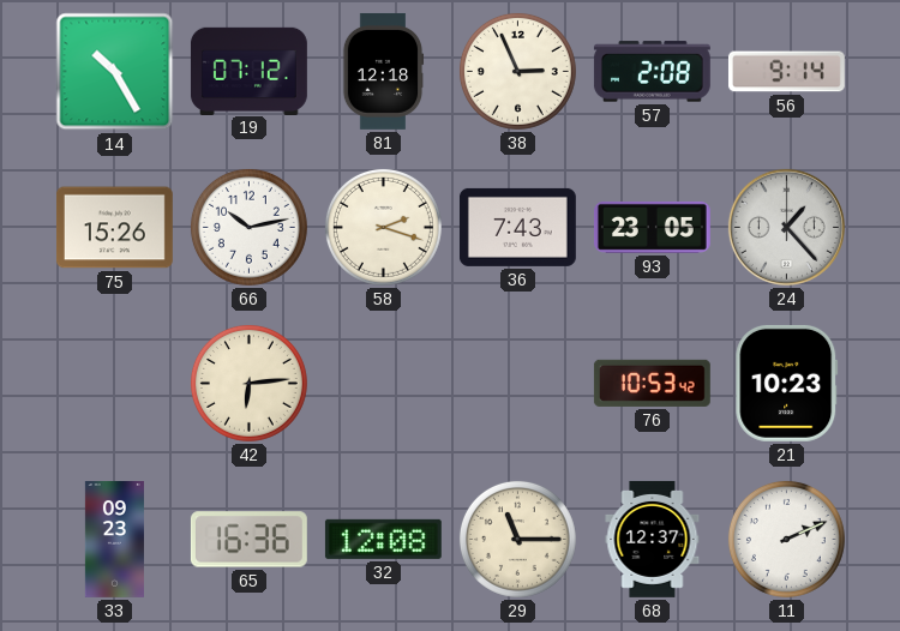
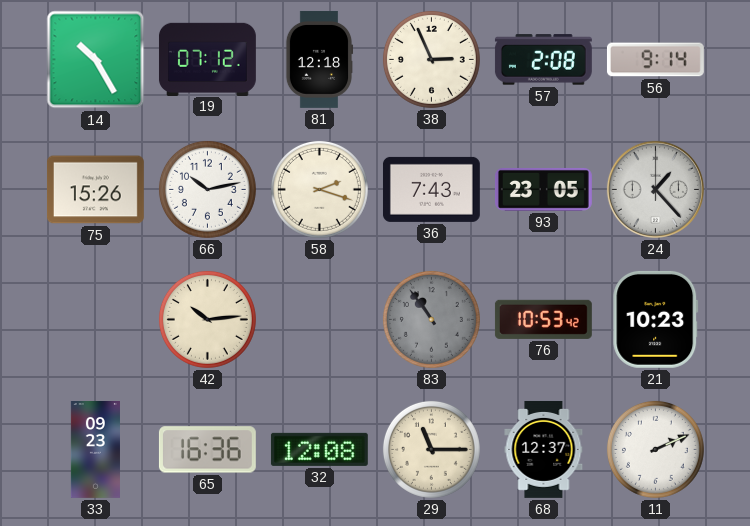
42: 6:14 -> 10:14
83: none -> 10:54
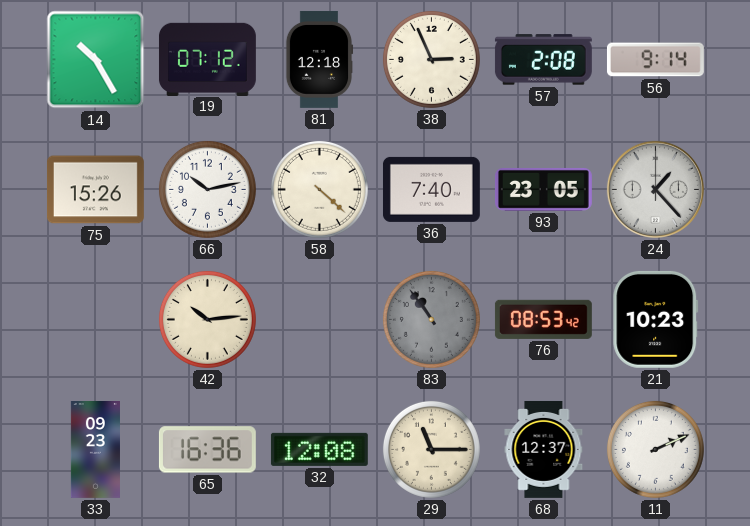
58: 2:18 -> 4:22
36: 7:43 -> 7:40
76: 10:53 -> 08:53
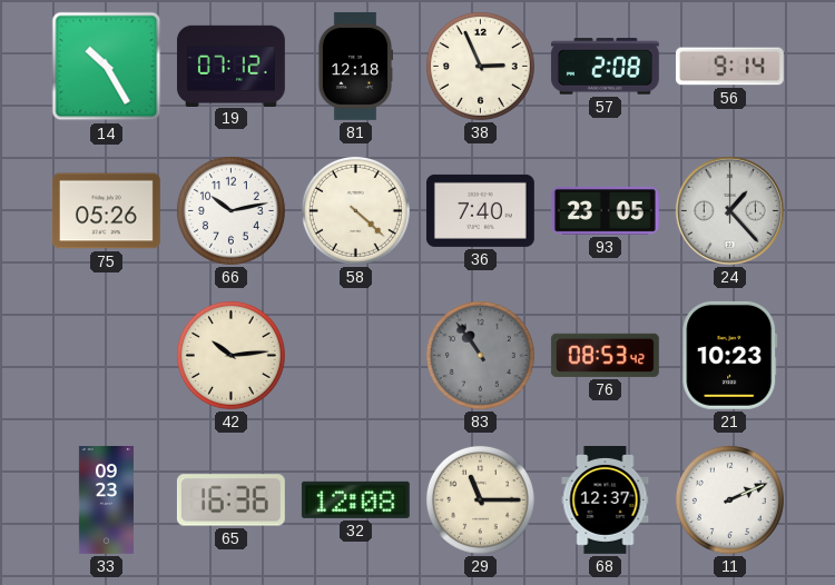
75: 15:26 -> 05:26
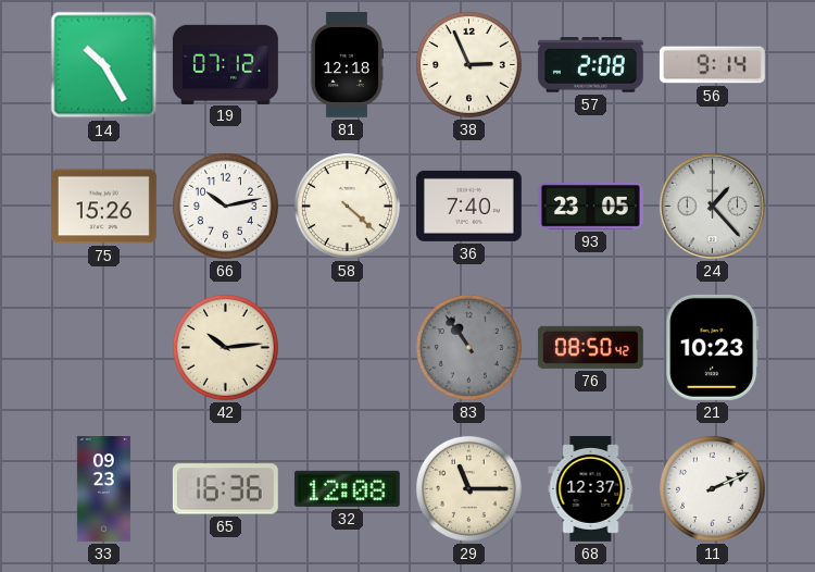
75: 05:26 -> 15:26
76: 08:53 -> 08:50
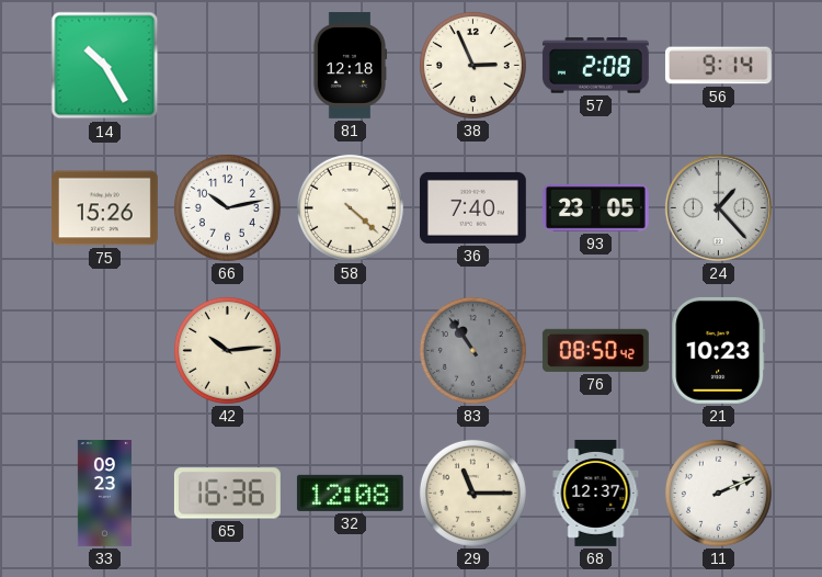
19: 07:12 -> none
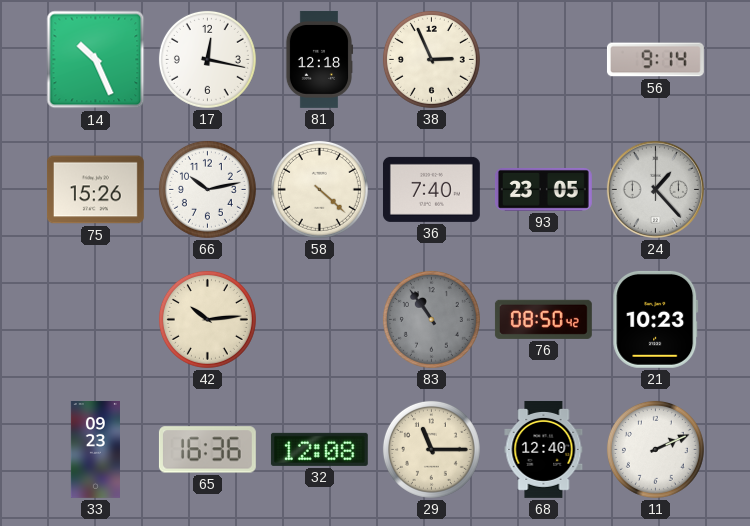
14: 10:25 -> 10:26
17: none -> 12:17
57: 2:08 -> none
68: 12:37 -> 12:40
